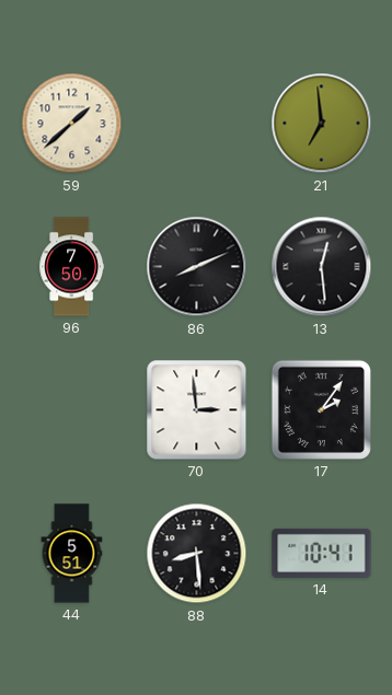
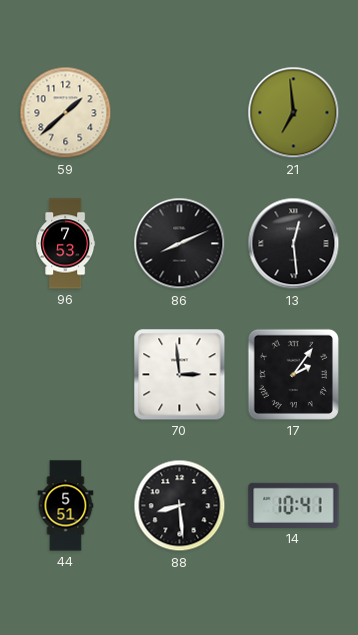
96: 7:50 -> 7:53
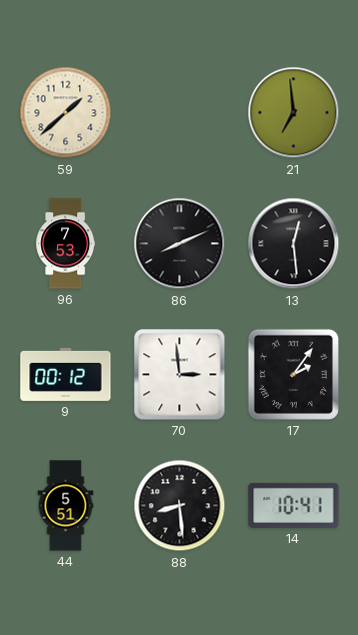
9: none -> 00:12
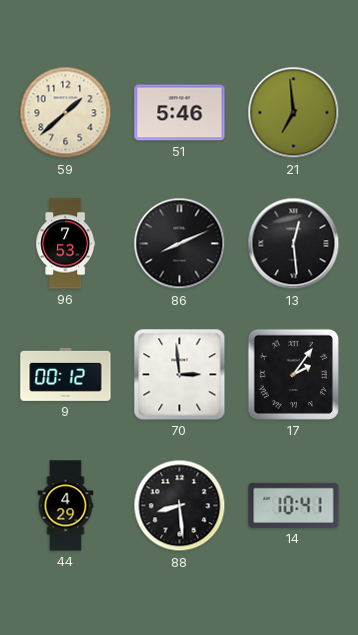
51: none -> 5:46
44: 5:51 -> 4:29
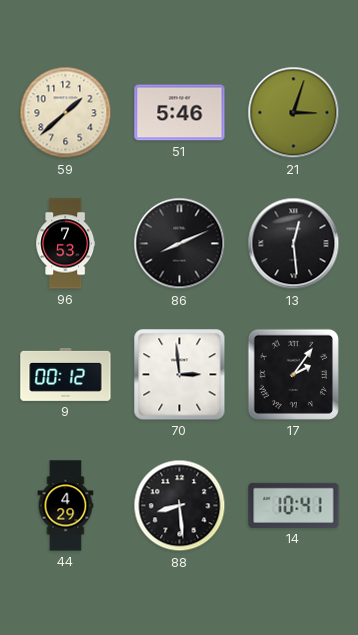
21: 6:59 -> 3:03
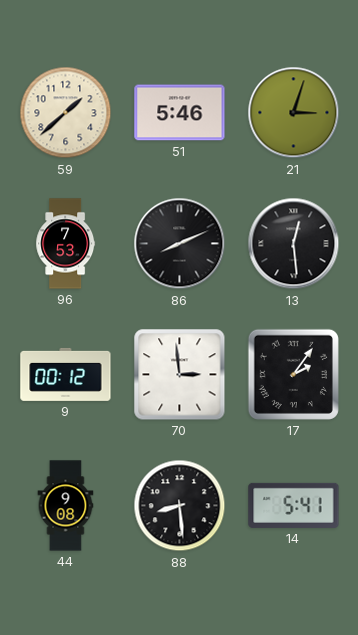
44: 4:29 -> 9:08
14: 10:41 -> 5:41
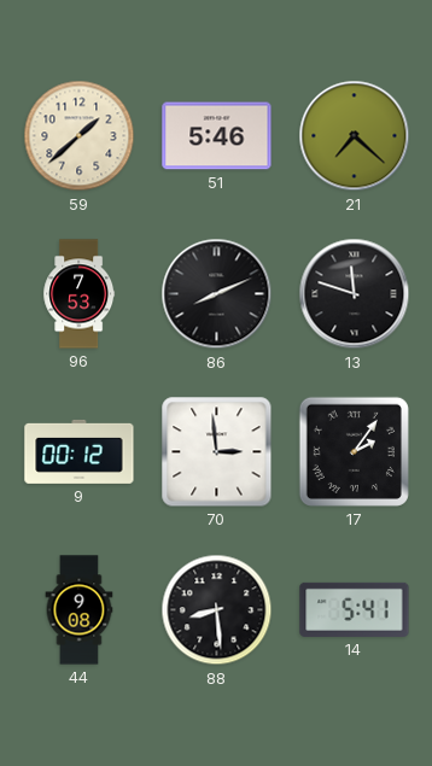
21: 3:03 -> 7:22
13: 12:29 -> 11:48
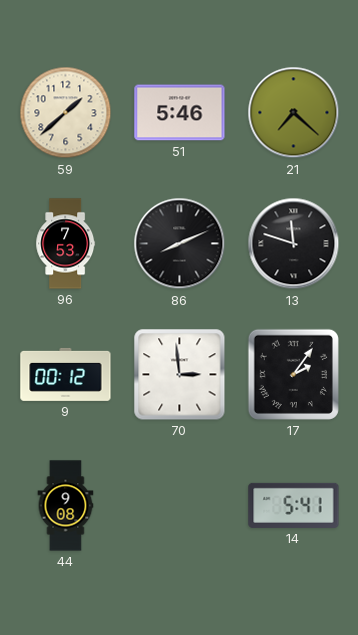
88: 8:29 -> none
